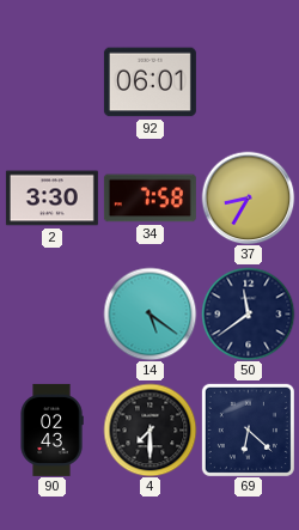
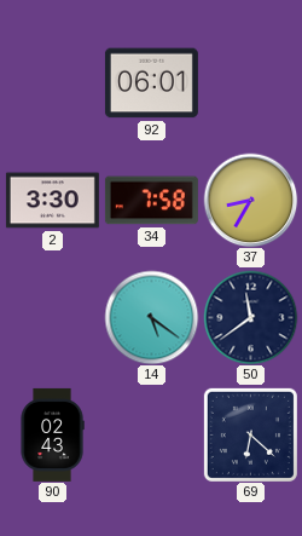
4: 7:30 -> none
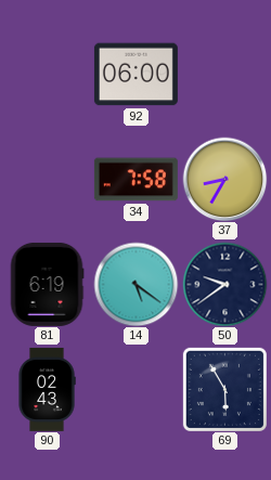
92: 06:01 -> 06:00
2: 3:30 -> none
81: none -> 6:19
50: 11:39 -> 9:39
69: 6:22 -> 5:55
